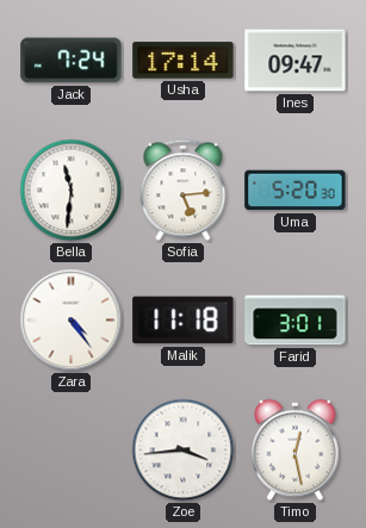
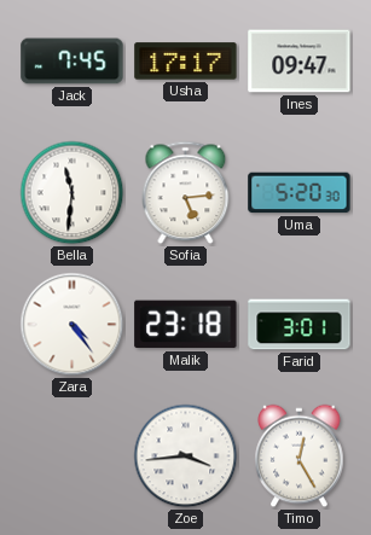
Jack: 7:24 -> 7:45
Usha: 17:14 -> 17:17
Malik: 11:18 -> 23:18
Timo: 12:28 -> 12:25
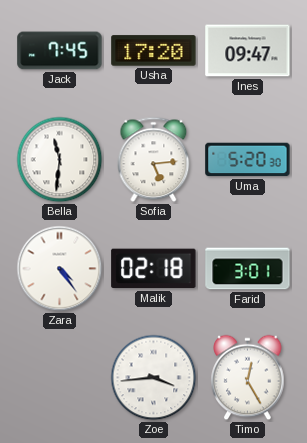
Usha: 17:17 -> 17:20
Malik: 23:18 -> 02:18
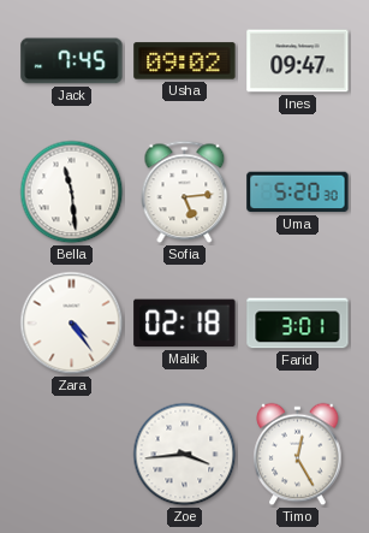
Usha: 17:20 -> 09:02
Bella: 11:31 -> 11:29
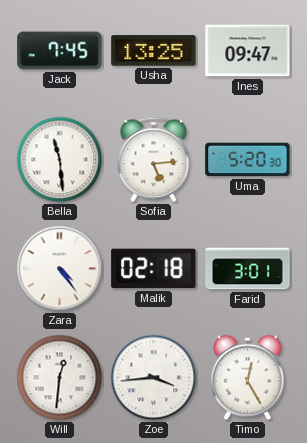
Usha: 09:02 -> 13:25
Will: none -> 12:31
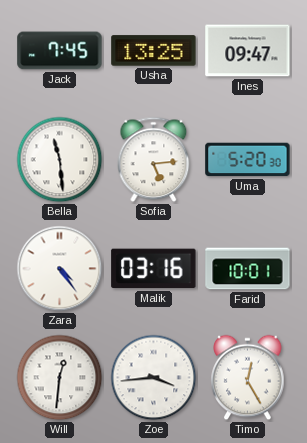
Malik: 02:18 -> 03:16
Farid: 3:01 -> 10:01
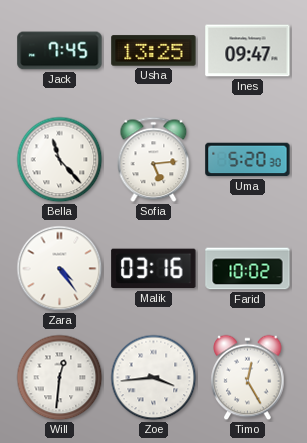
Bella: 11:29 -> 11:23
Farid: 10:01 -> 10:02
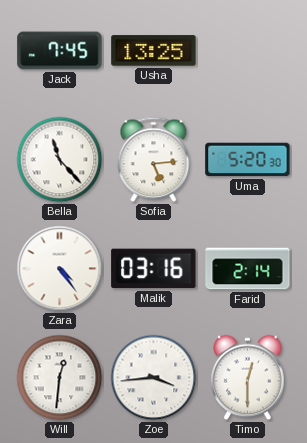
Ines: 09:47 -> none
Farid: 10:02 -> 2:14
Timo: 12:25 -> 12:30
